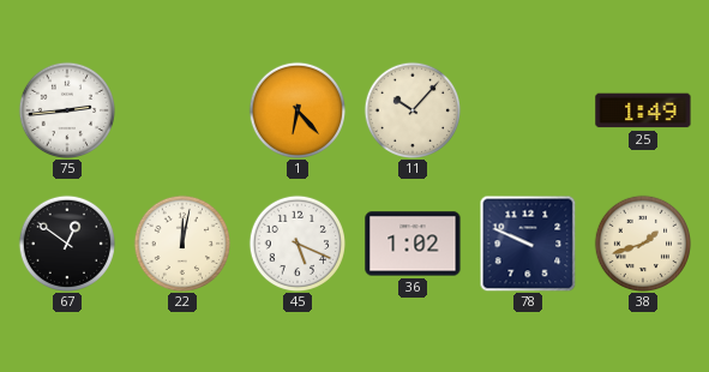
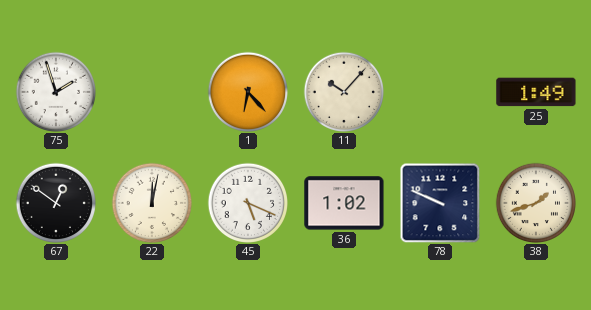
75: 2:44 -> 1:57
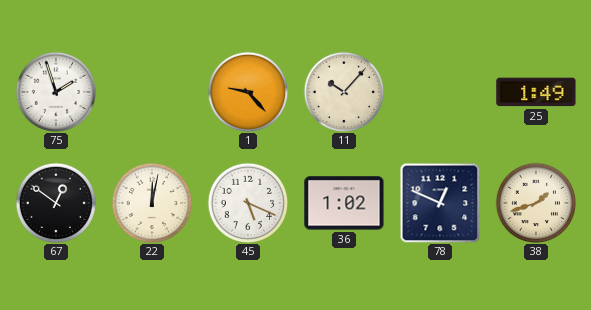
1: 6:23 -> 9:23
78: 9:49 -> 12:49
